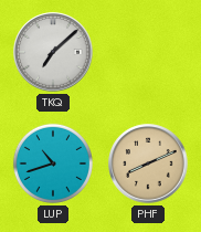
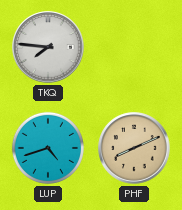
TKQ: 7:08 -> 7:46
LUP: 10:42 -> 4:42
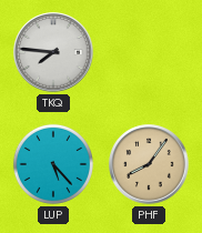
LUP: 4:42 -> 5:23
PHF: 8:11 -> 8:06
